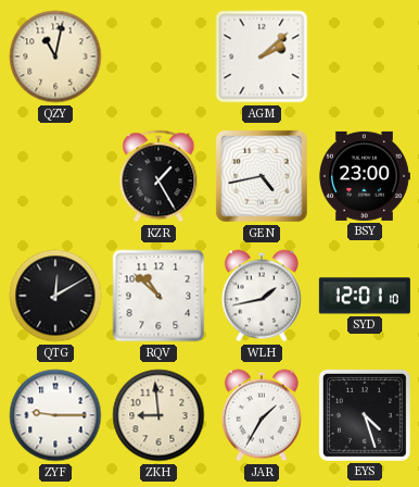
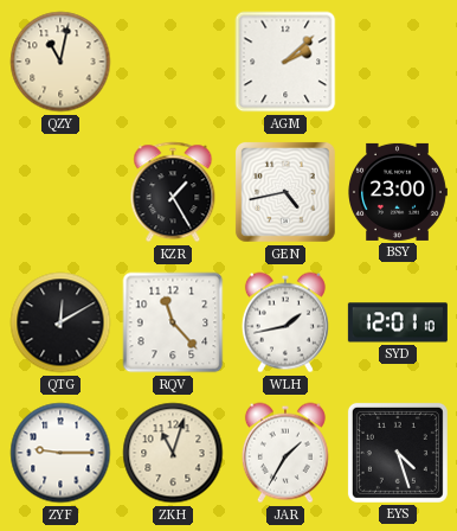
RQV: 10:52 -> 11:23
ZKH: 8:59 -> 11:03
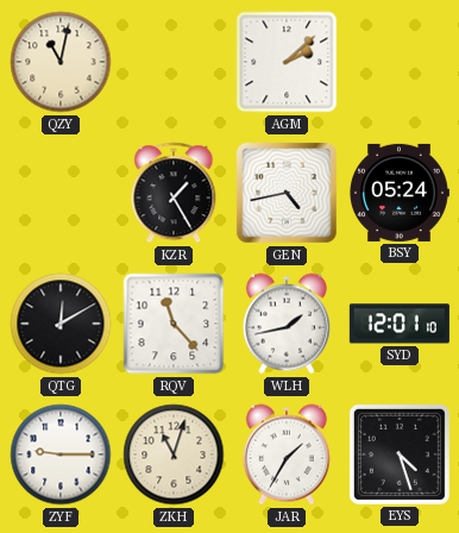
BSY: 23:00 -> 05:24
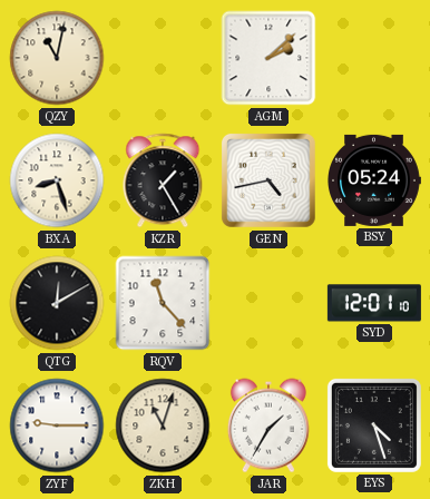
BXA: none -> 8:27
WLH: 1:43 -> none
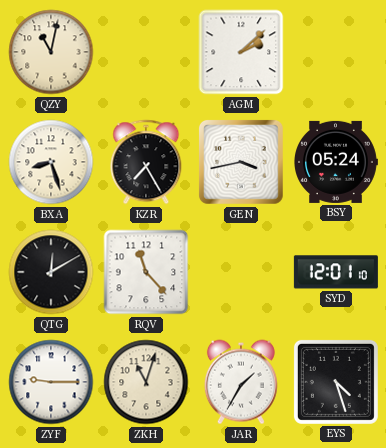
KZR: 1:25 -> 7:25
GEN: 4:43 -> 3:43
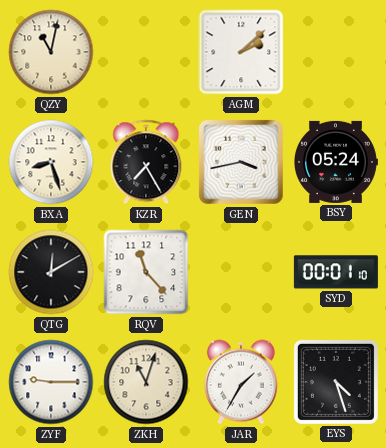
SYD: 12:01 -> 00:01
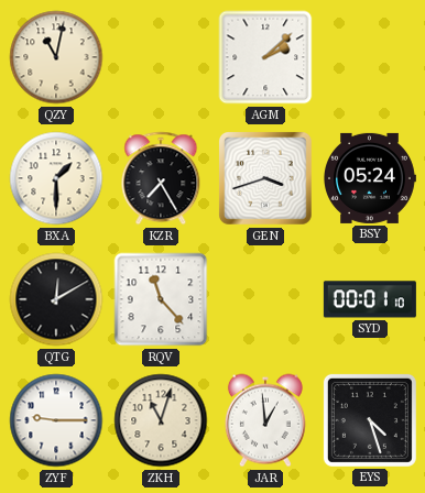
BXA: 8:27 -> 1:30
GEN: 3:43 -> 3:42
JAR: 1:35 -> 12:59
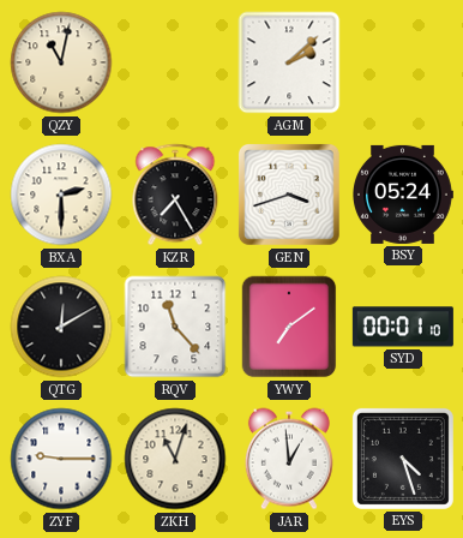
BXA: 1:30 -> 2:30
YWY: none -> 7:09
